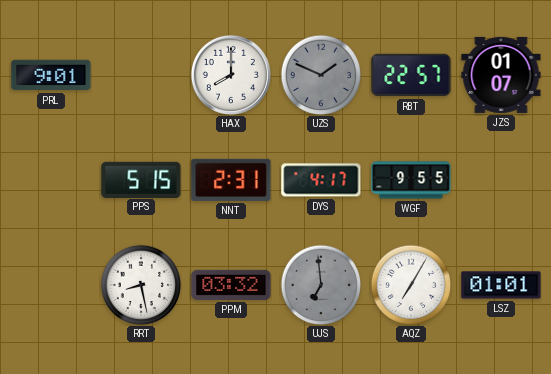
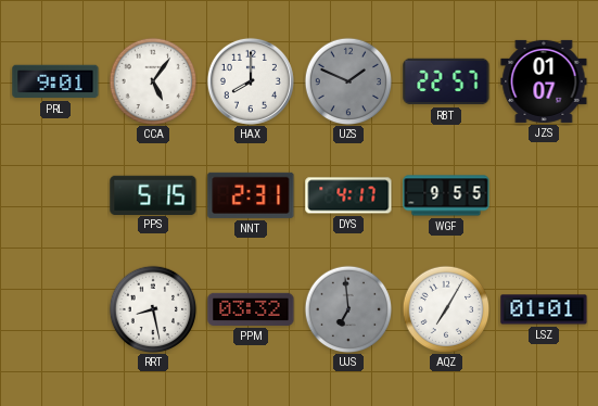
CCA: none -> 5:06
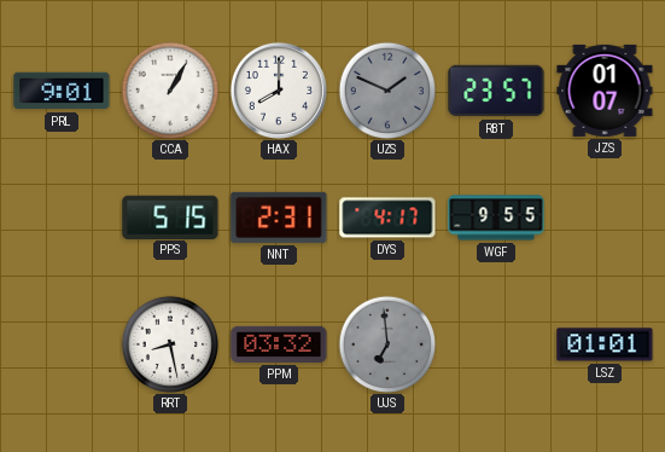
CCA: 5:06 -> 1:05
RBT: 22:57 -> 23:57
AQZ: 7:05 -> none
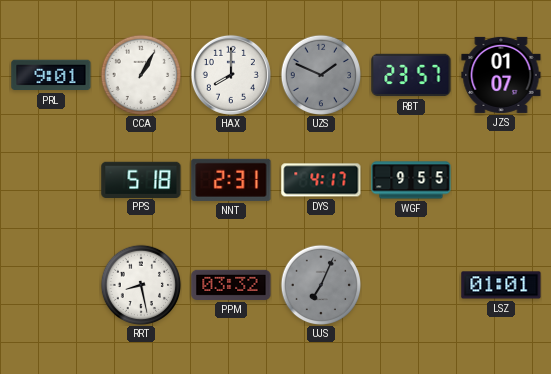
PPS: 5:15 -> 5:18
UJS: 6:59 -> 7:04
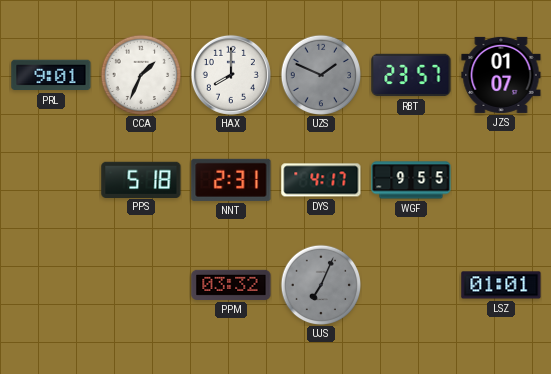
CCA: 1:05 -> 1:34
RRT: 8:28 -> none
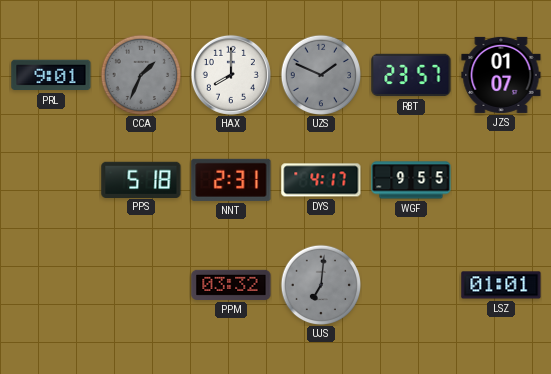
CCA dial: white -> grey
UJS: 7:04 -> 7:01
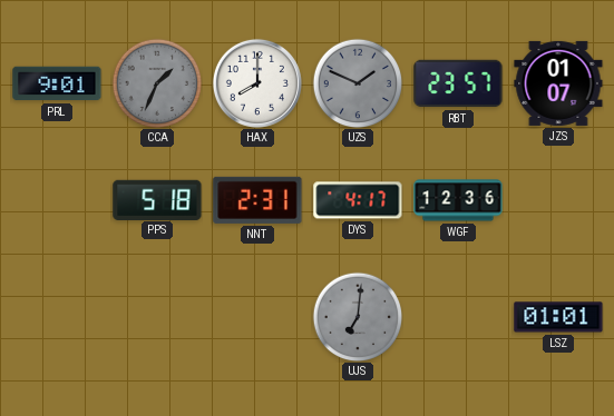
WGF: 9:55 -> 12:36
PPM: 03:32 -> none
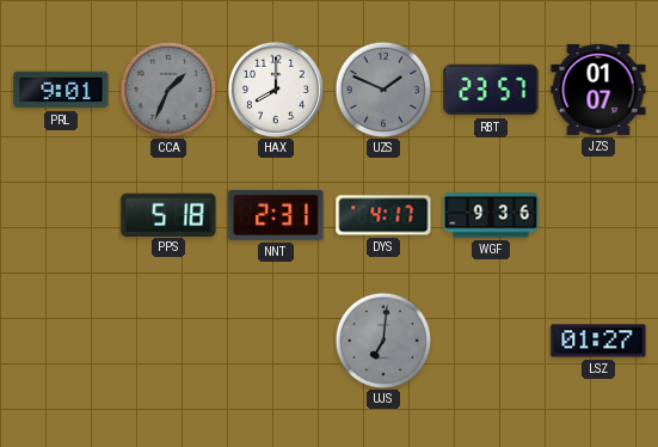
WGF: 12:36 -> 9:36
LSZ: 01:01 -> 01:27
